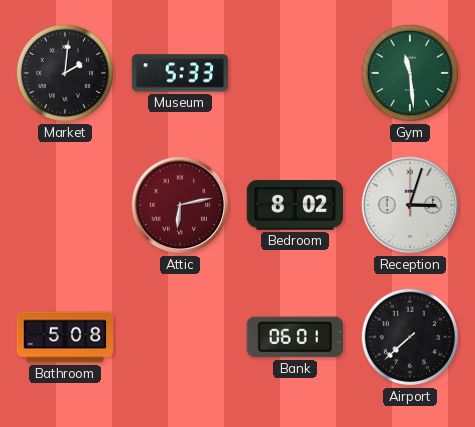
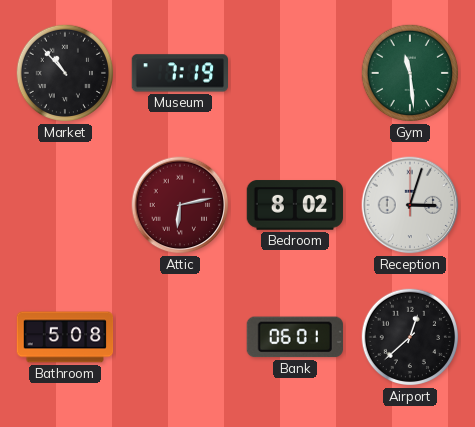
Market: 2:01 -> 10:53
Museum: 5:33 -> 7:19
Airport: 7:38 -> 12:38
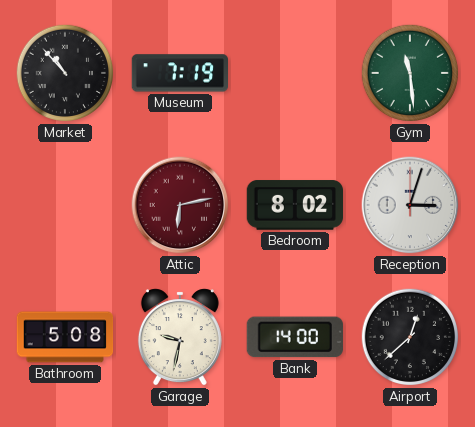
Garage: none -> 9:32
Bank: 06:01 -> 14:00
